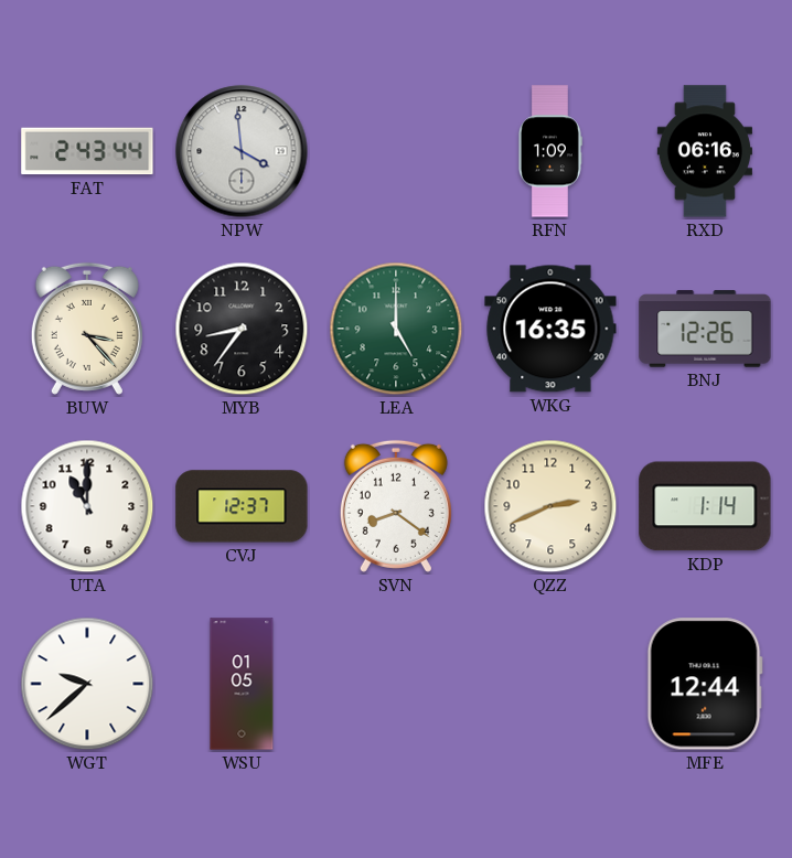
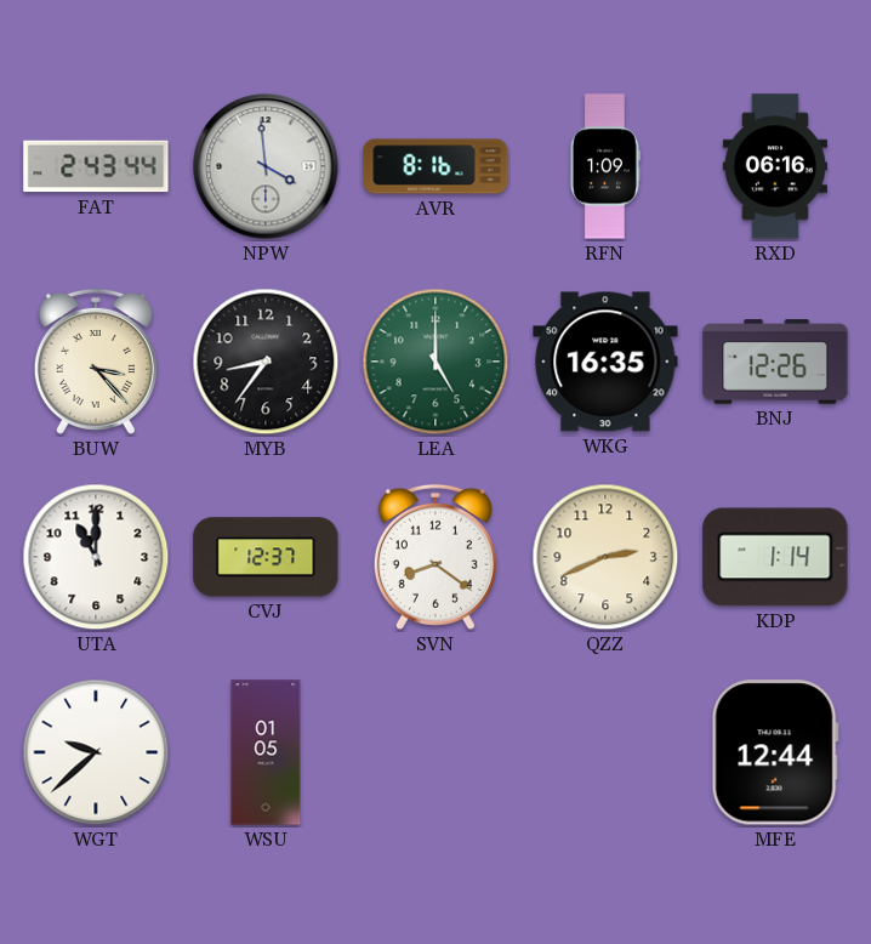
AVR: none -> 8:16
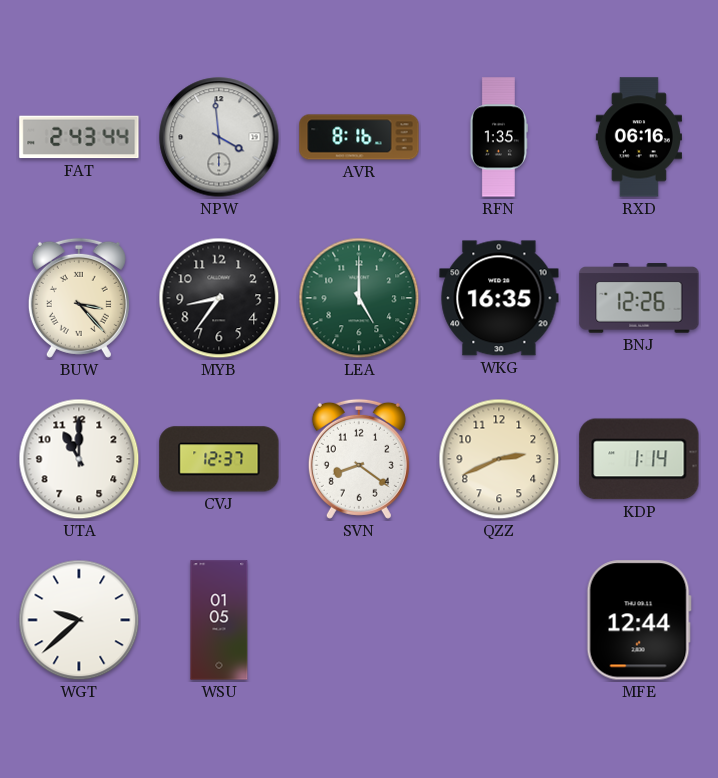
RFN: 1:09 -> 1:35
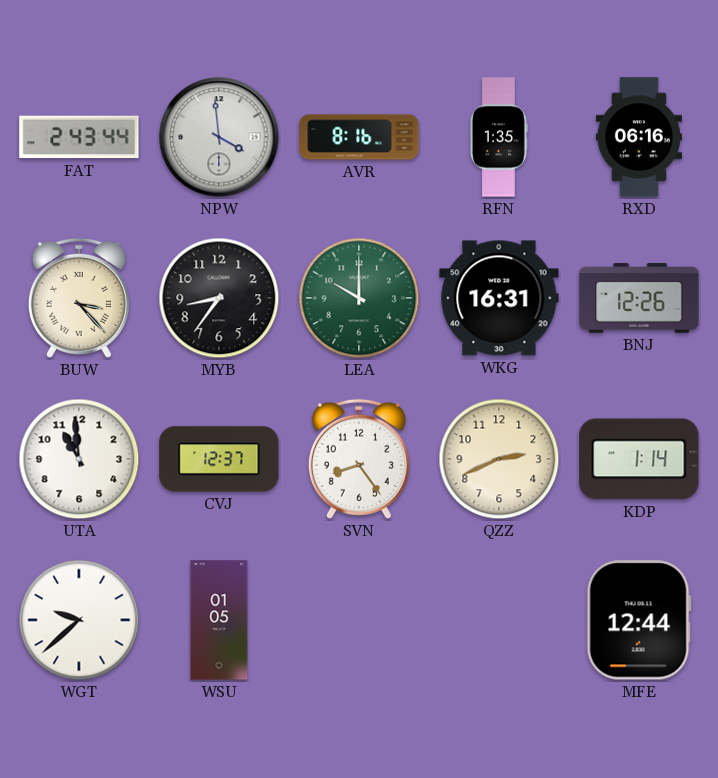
LEA: 5:00 -> 10:00
WKG: 16:35 -> 16:31
UTA: 11:00 -> 10:59
SVN: 8:21 -> 8:24
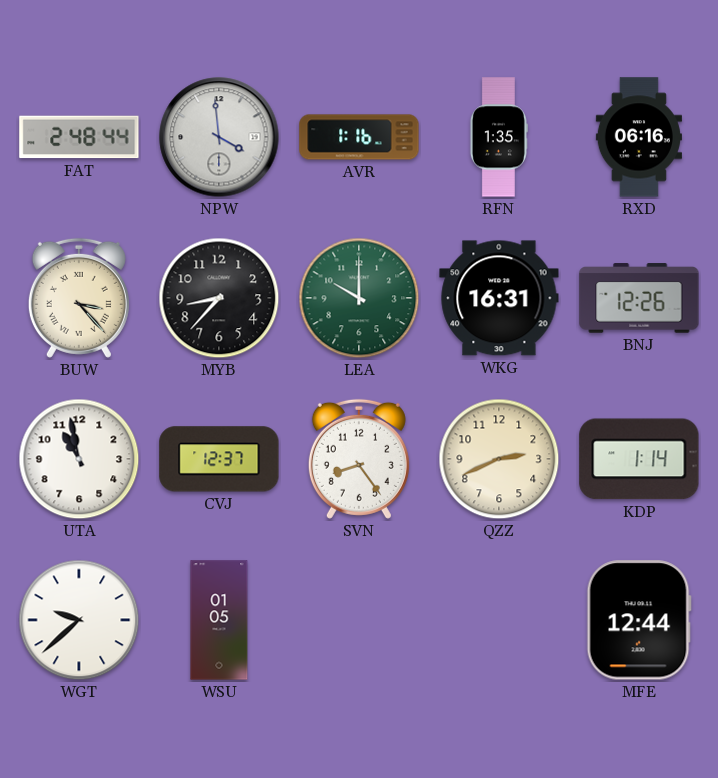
FAT: 2:43 -> 2:48
AVR: 8:16 -> 1:16
MYB: 8:36 -> 8:37
UTA: 10:59 -> 10:58
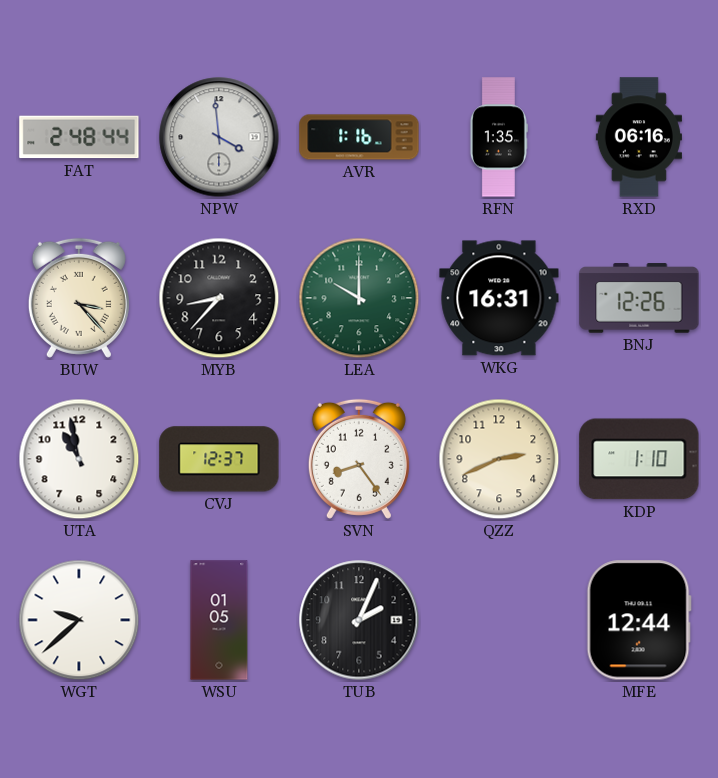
KDP: 1:14 -> 1:10
TUB: none -> 2:04
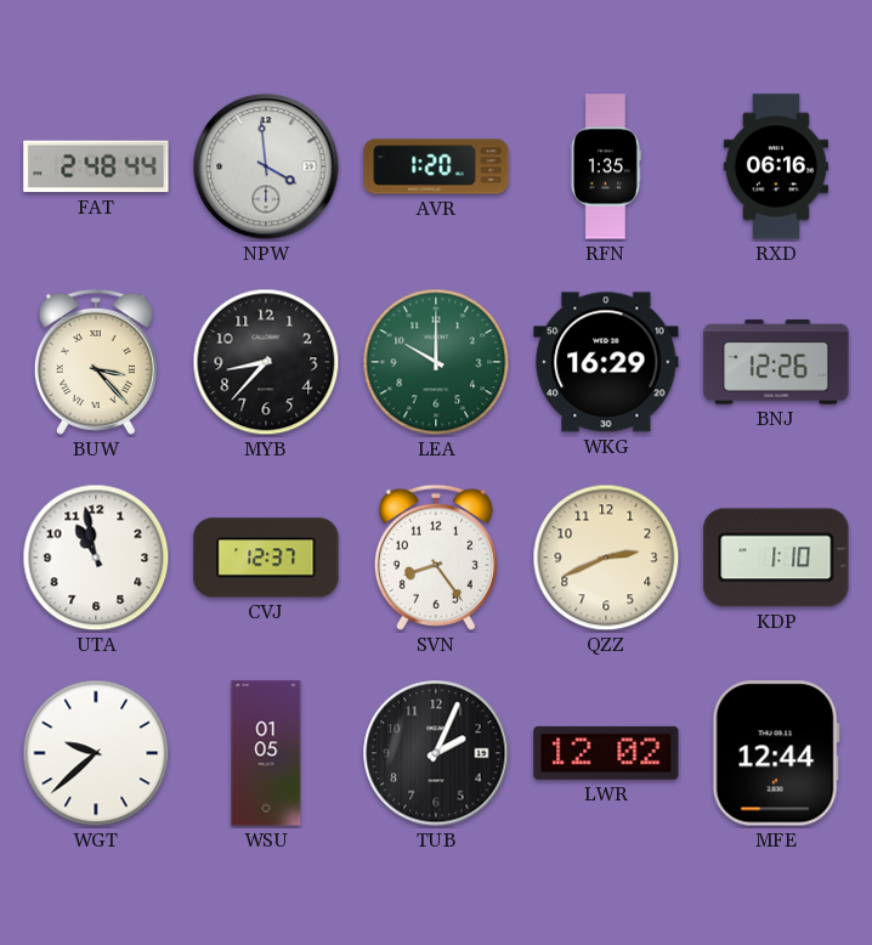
AVR: 1:16 -> 1:20
WKG: 16:31 -> 16:29
LWR: none -> 12:02
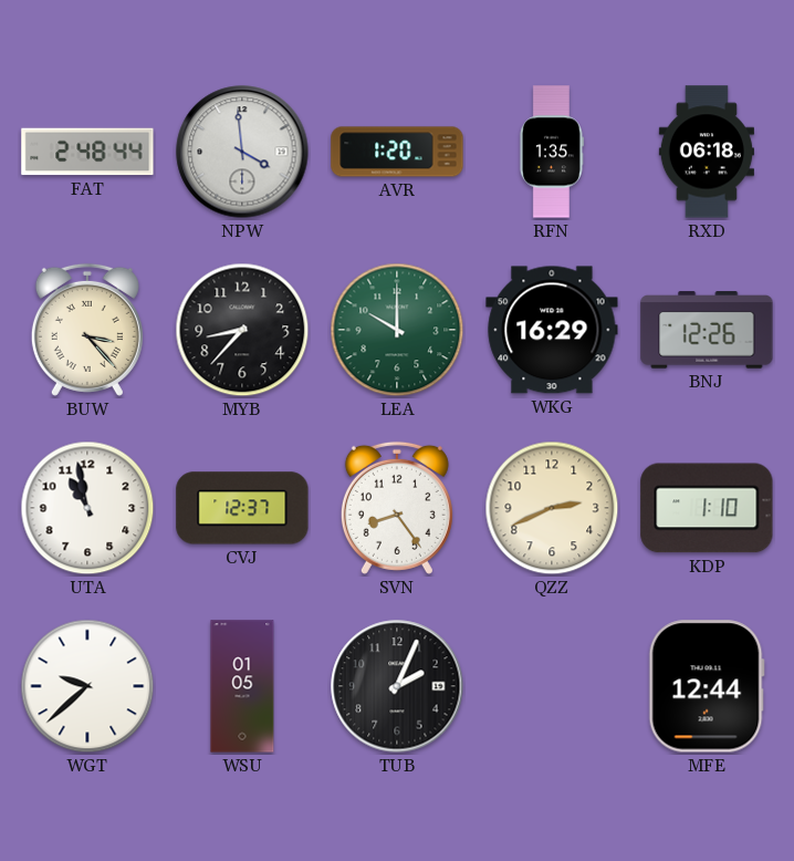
RXD: 06:16 -> 06:18
LWR: 12:02 -> none
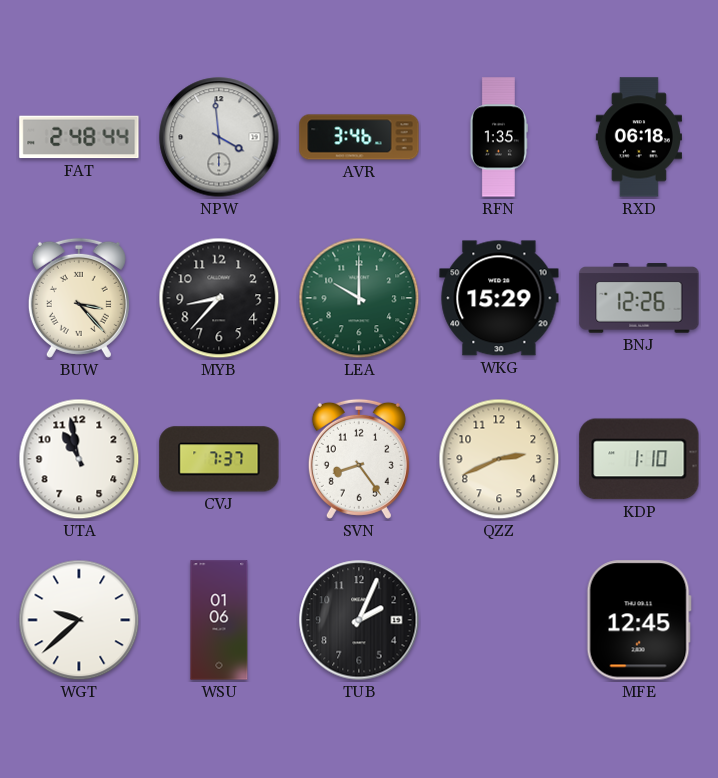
AVR: 1:20 -> 3:46
WKG: 16:29 -> 15:29
CVJ: 12:37 -> 7:37
WSU: 01:05 -> 01:06
MFE: 12:44 -> 12:45
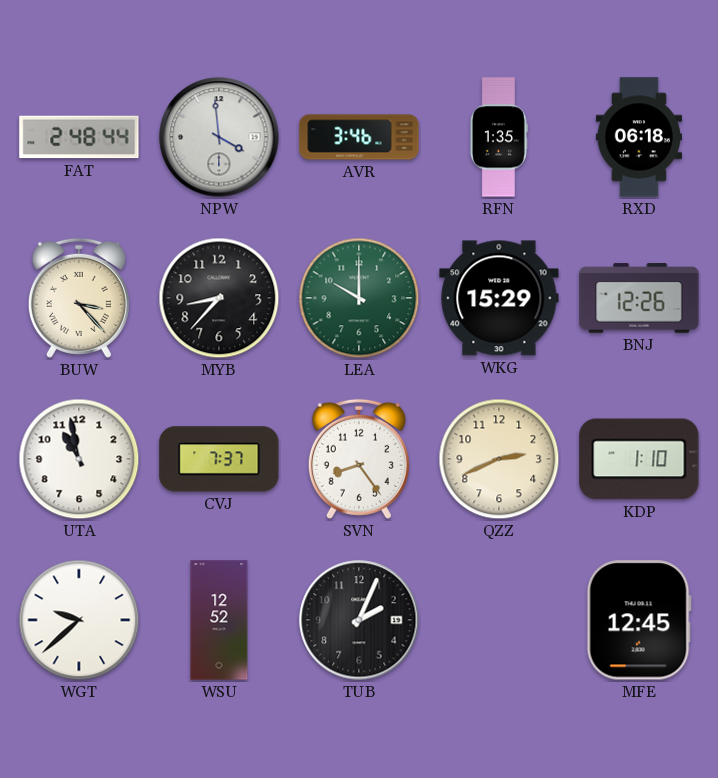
WSU: 01:06 -> 12:52
